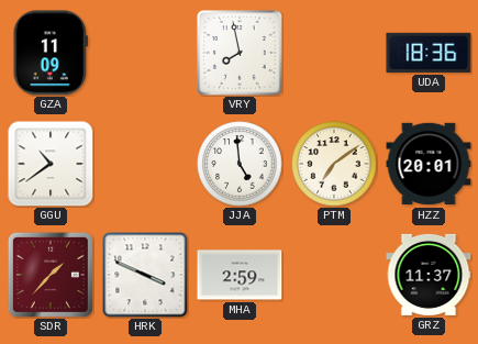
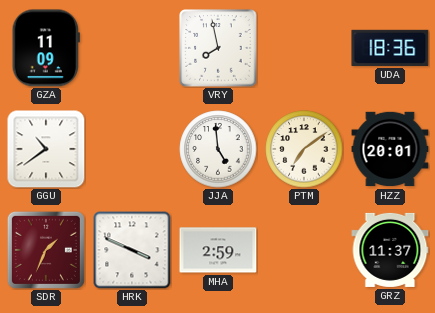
SDR: 1:37 -> 1:34
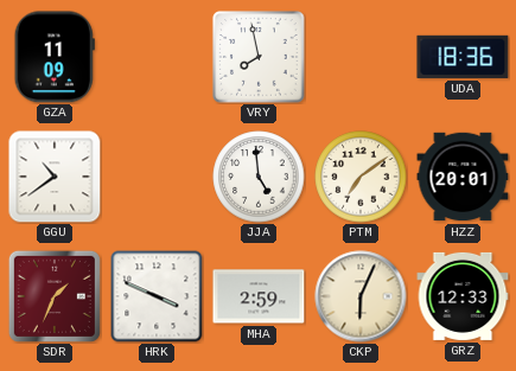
CKP: none -> 6:04
GRZ: 11:37 -> 12:33
